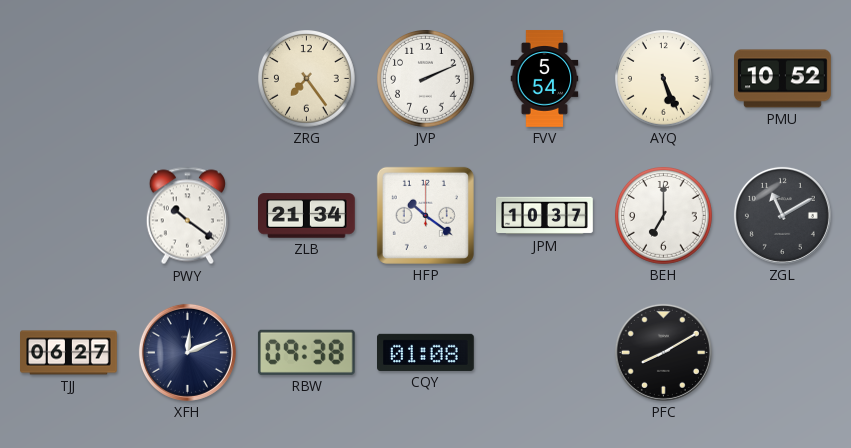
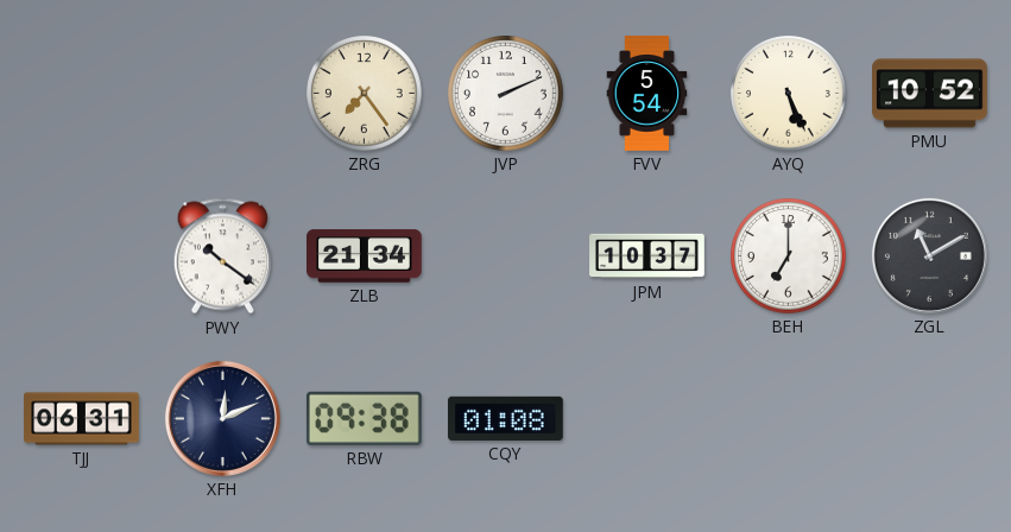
HFP: 10:21 -> none
TJJ: 06:27 -> 06:31
PFC: 8:10 -> none
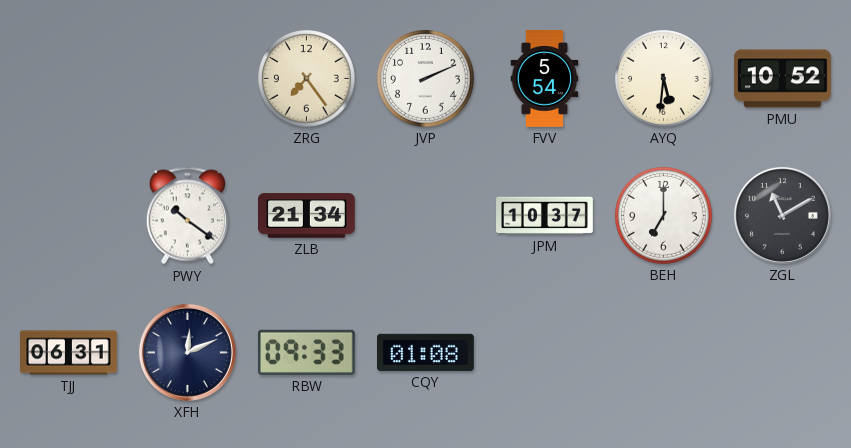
AYQ: 5:26 -> 5:31
RBW: 09:38 -> 09:33
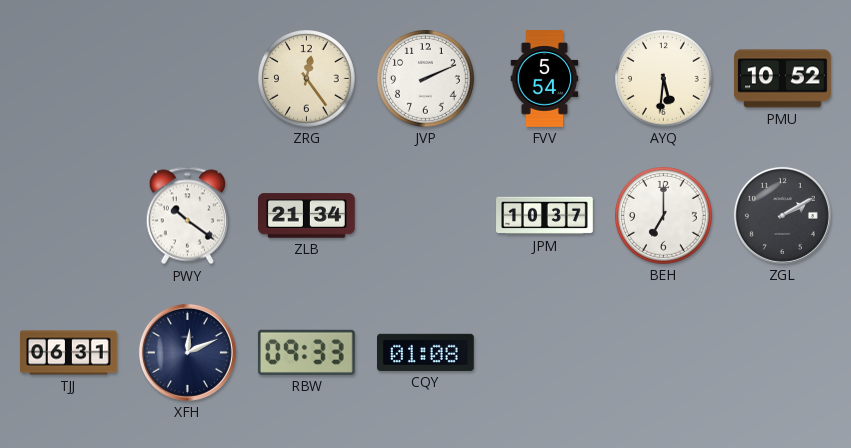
ZRG: 7:24 -> 12:24
ZGL: 11:10 -> 2:10
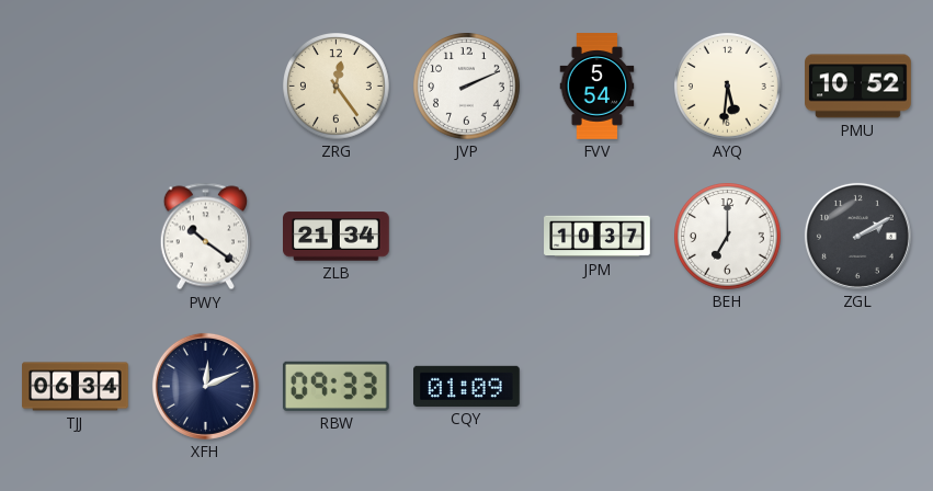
TJJ: 06:31 -> 06:34
CQY: 01:08 -> 01:09
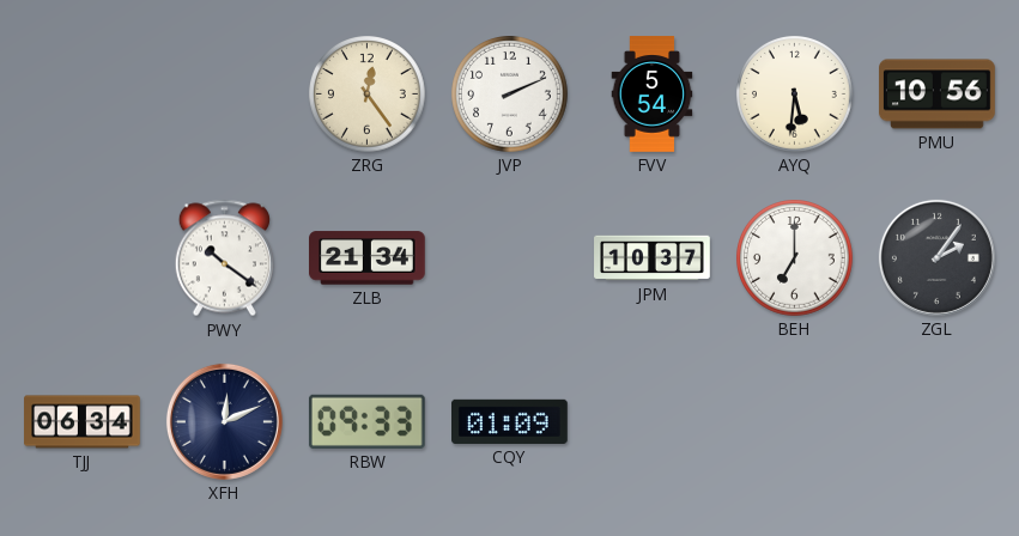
PMU: 10:52 -> 10:56
ZGL: 2:10 -> 2:06
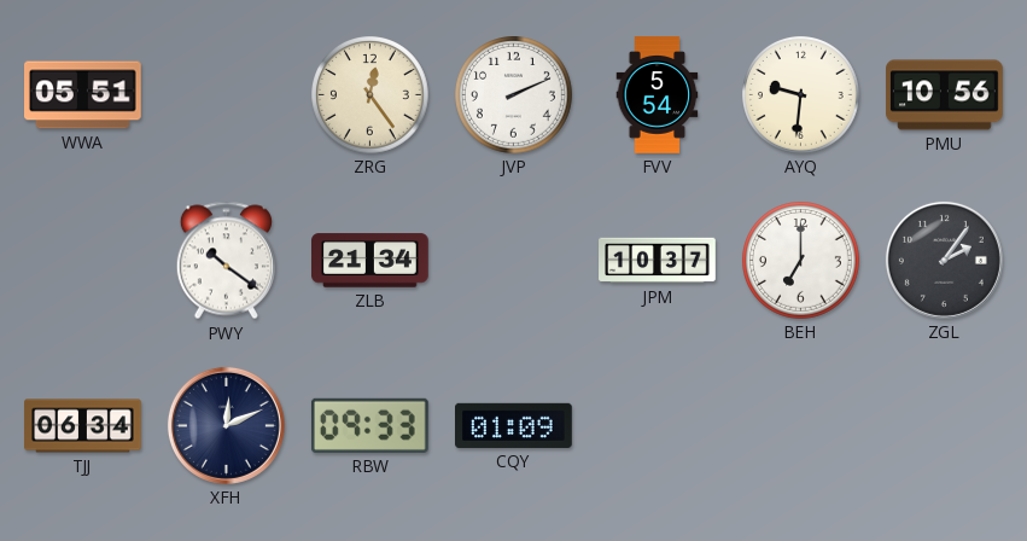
WWA: none -> 05:51
AYQ: 5:31 -> 9:31
